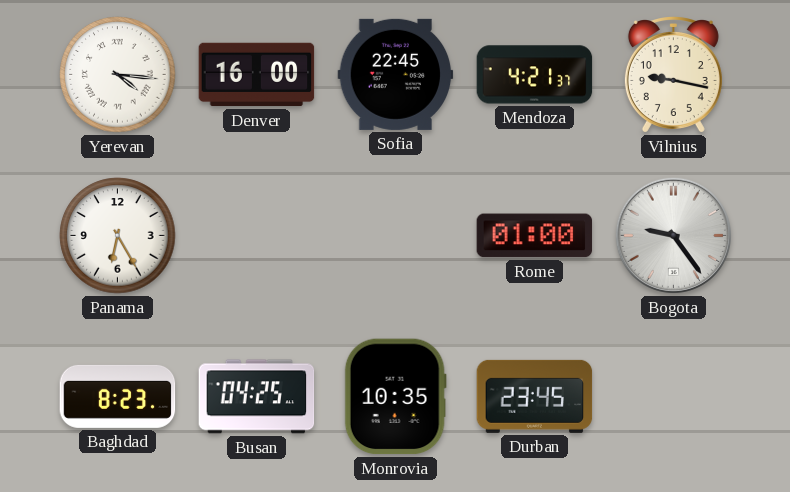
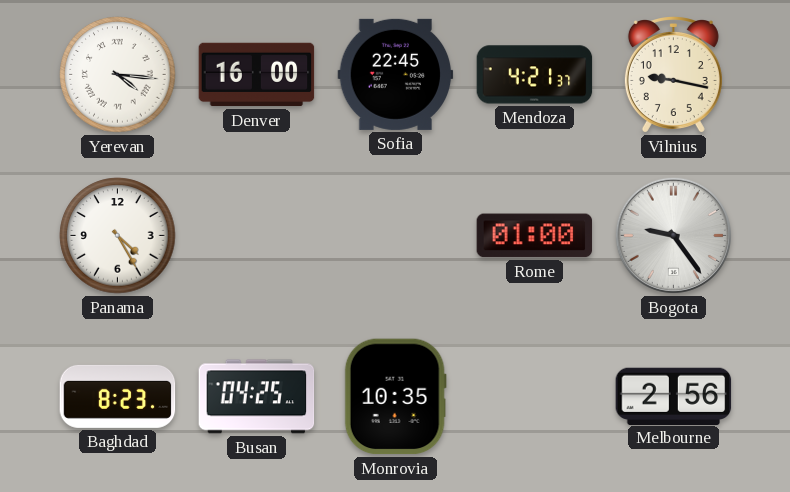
Panama: 6:25 -> 4:25
Durban: 23:45 -> none
Melbourne: none -> 2:56
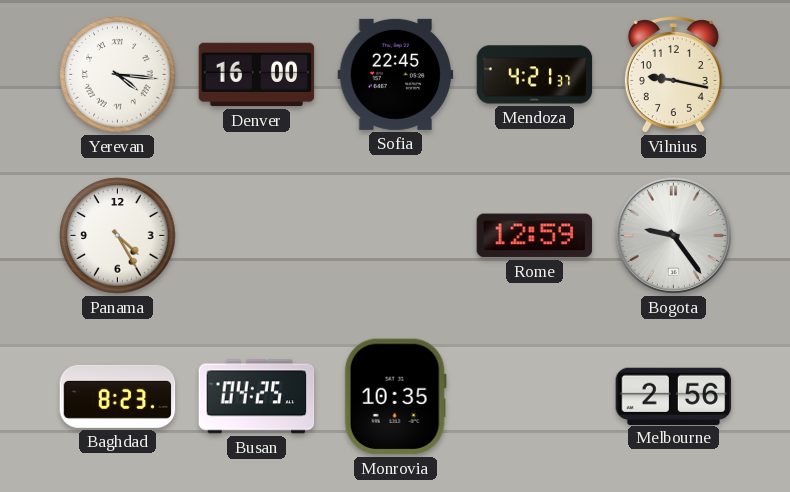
Rome: 01:00 -> 12:59
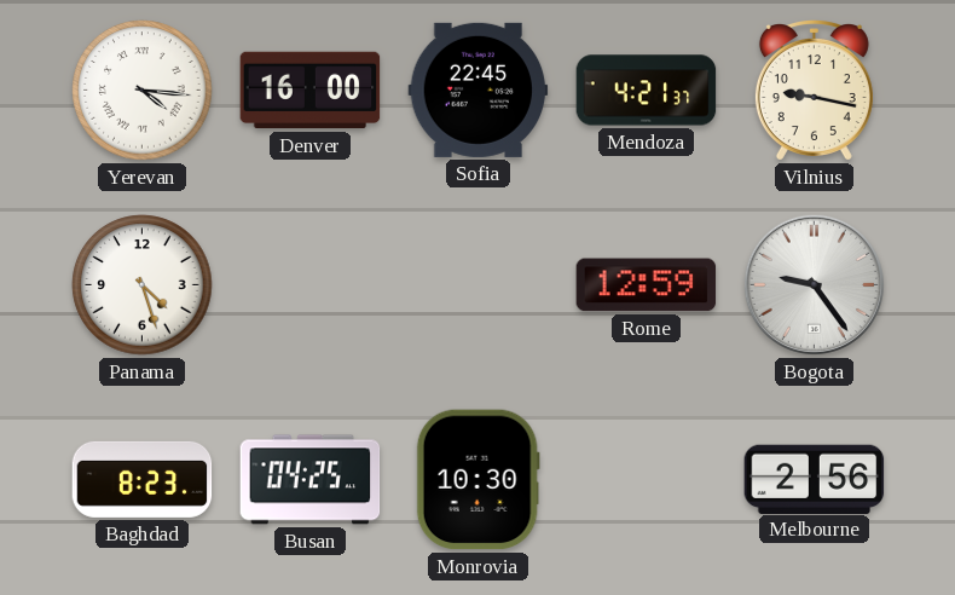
Panama: 4:25 -> 4:27
Monrovia: 10:35 -> 10:30
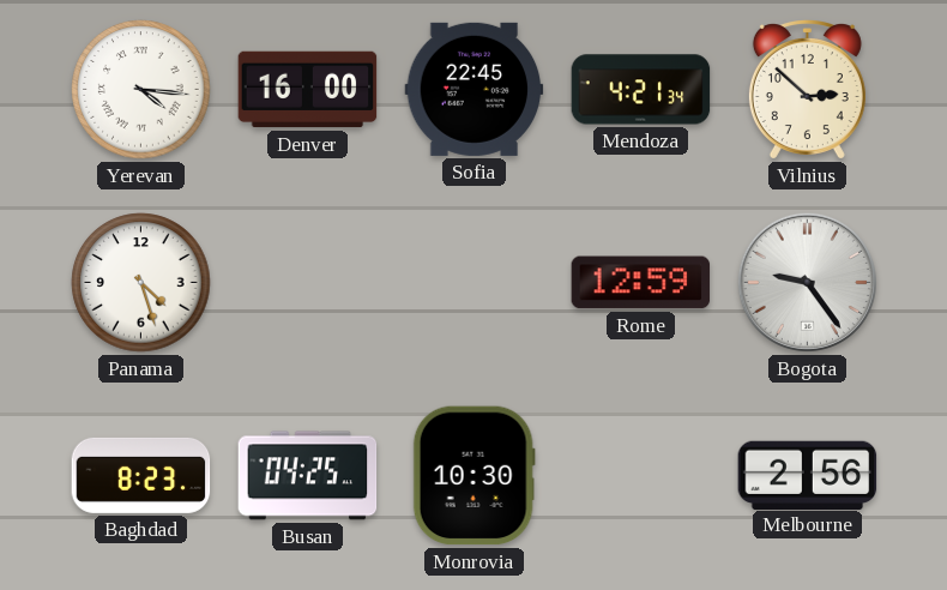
Mendoza: 4:21:37 -> 4:21:34
Vilnius: 9:17 -> 2:52
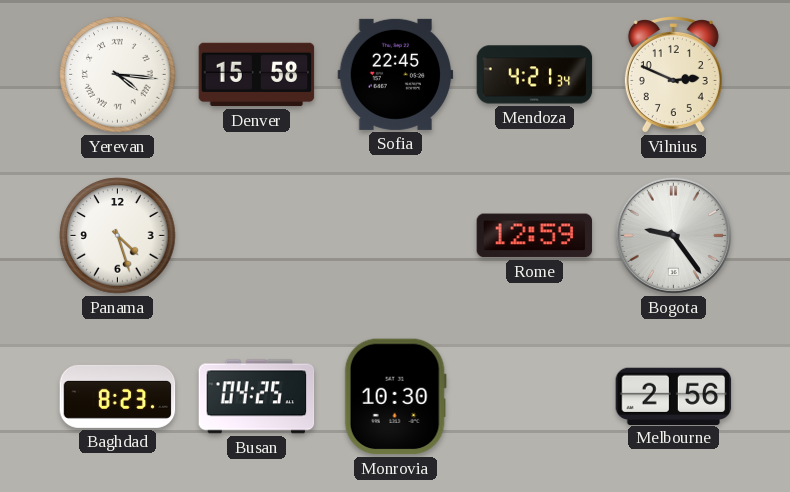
Denver: 16:00 -> 15:58
Vilnius: 2:52 -> 2:49
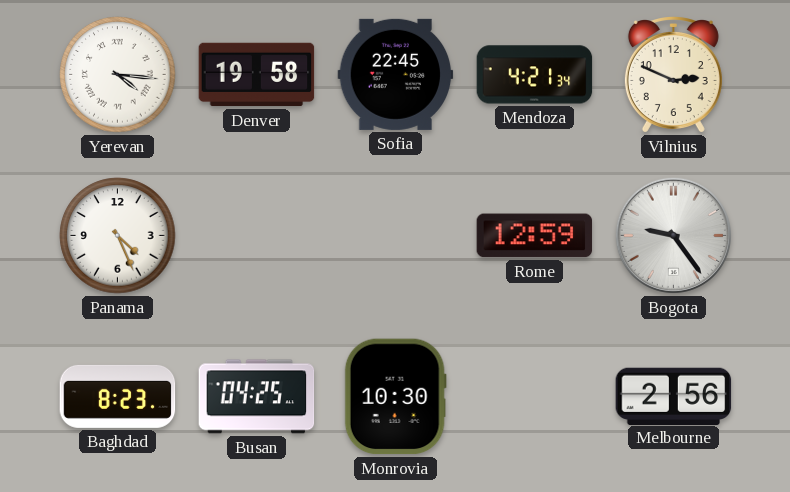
Denver: 15:58 -> 19:58
Panama: 4:27 -> 4:26
